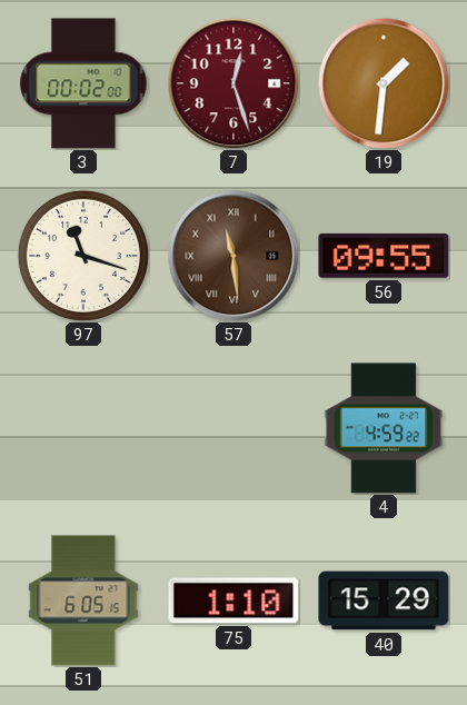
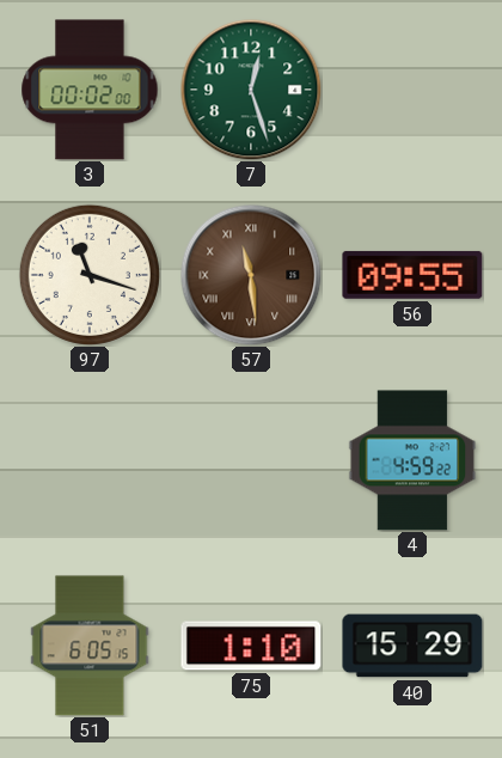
7 dial: burgundy -> green
19: 1:31 -> none
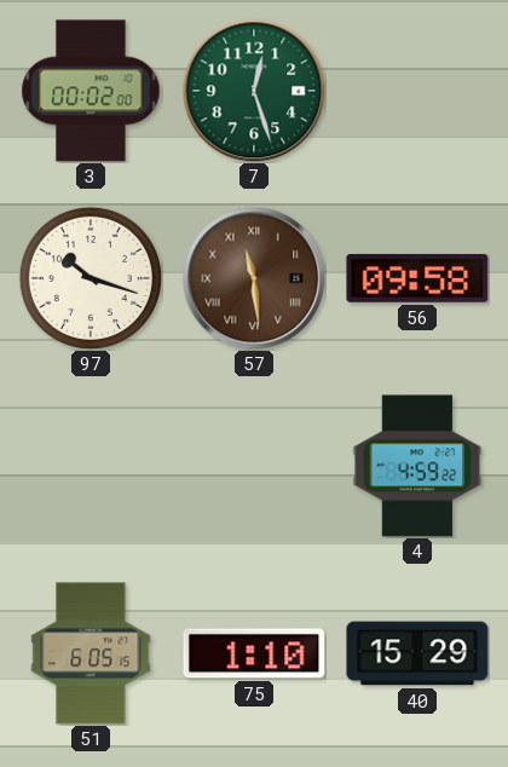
97: 11:18 -> 10:18
56: 09:55 -> 09:58
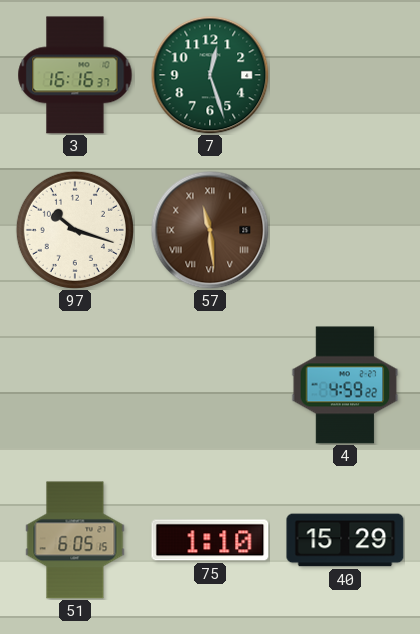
3: 00:02 -> 16:16
56: 09:58 -> none
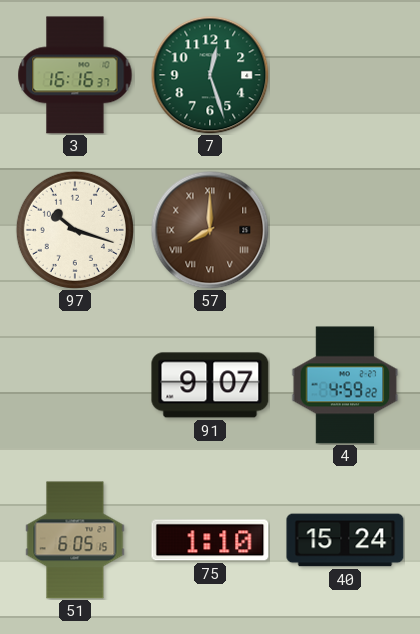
57: 11:29 -> 8:00
91: none -> 9:07
40: 15:29 -> 15:24
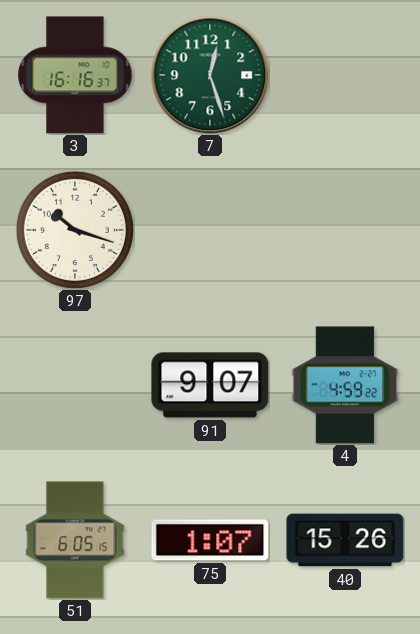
57: 8:00 -> none
75: 1:10 -> 1:07
40: 15:24 -> 15:26
